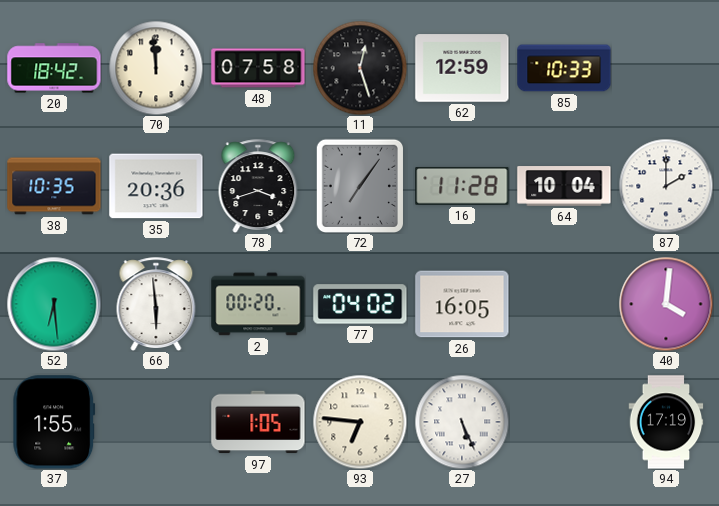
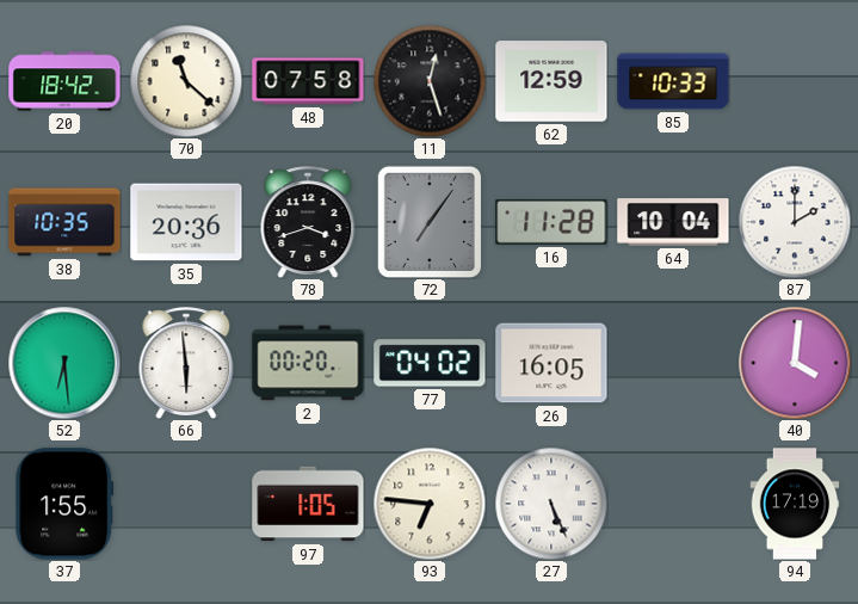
70: 11:59 -> 11:22
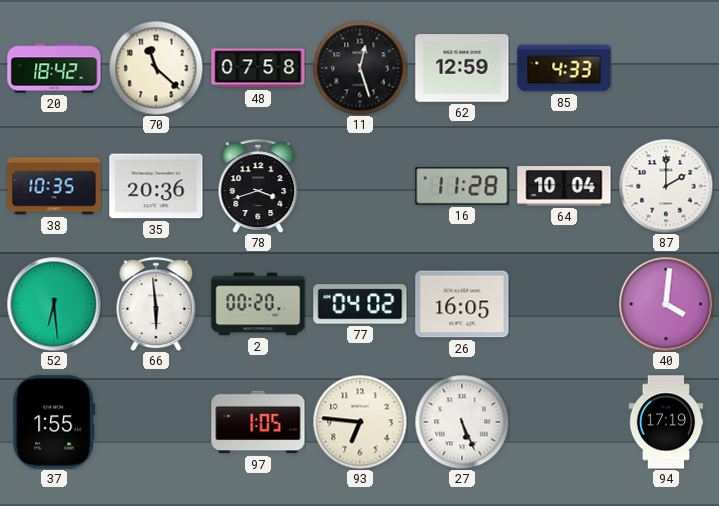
85: 10:33 -> 4:33
72: 7:06 -> none
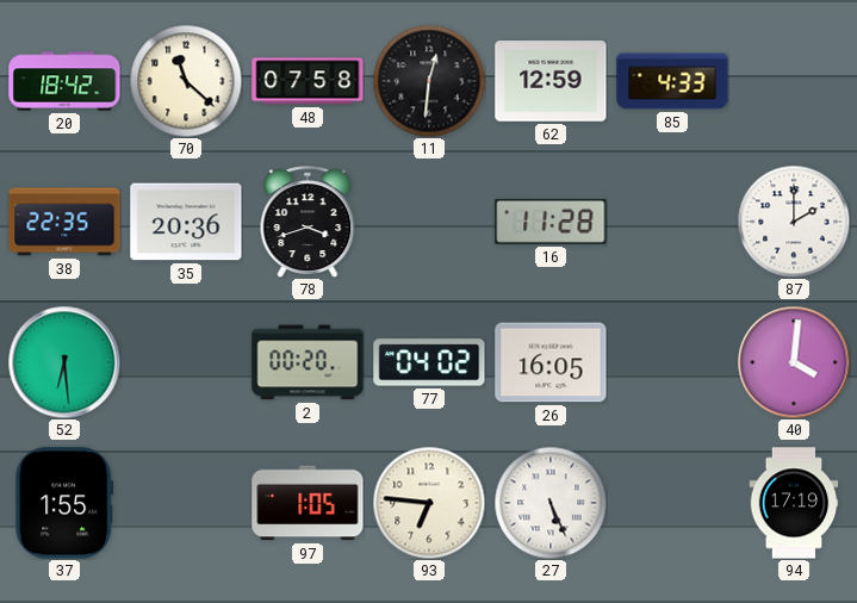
11: 12:27 -> 12:31
38: 10:35 -> 22:35
64: 10:04 -> none
66: 5:59 -> none
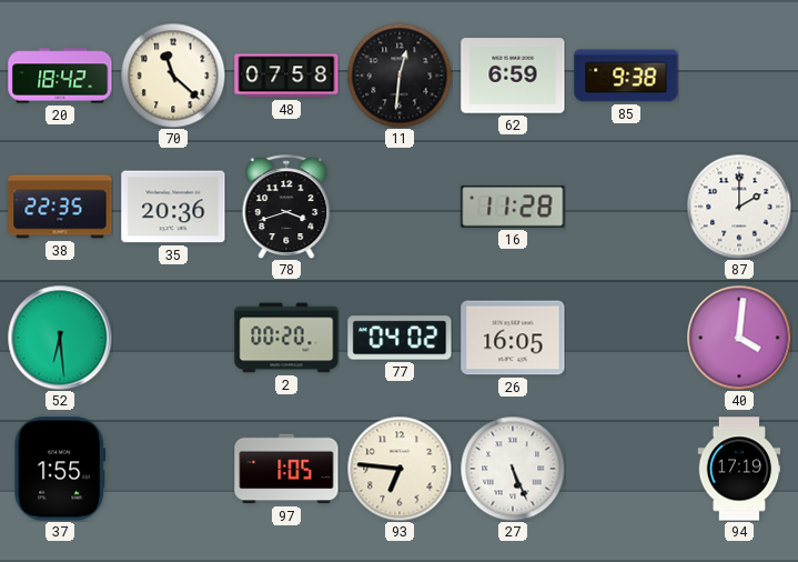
62: 12:59 -> 6:59
85: 4:33 -> 9:38
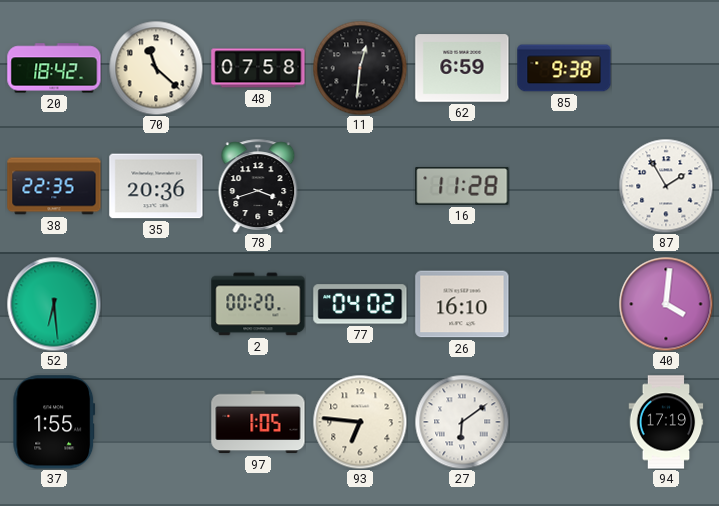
87: 2:00 -> 1:55
26: 16:05 -> 16:10
27: 5:26 -> 6:09
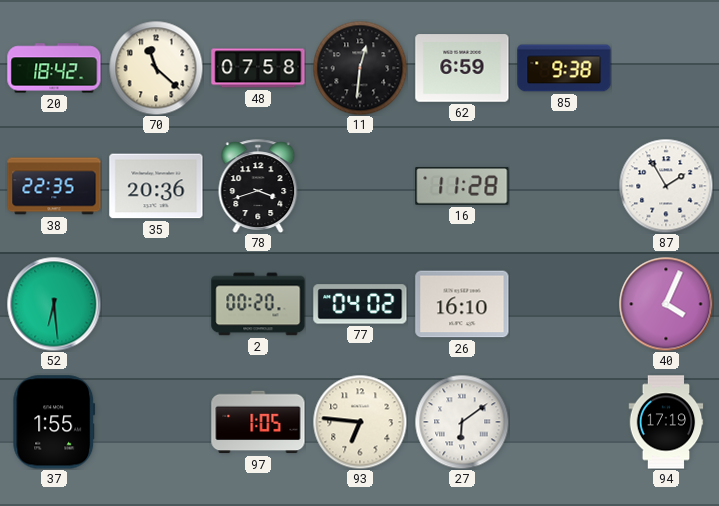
40: 4:01 -> 4:04
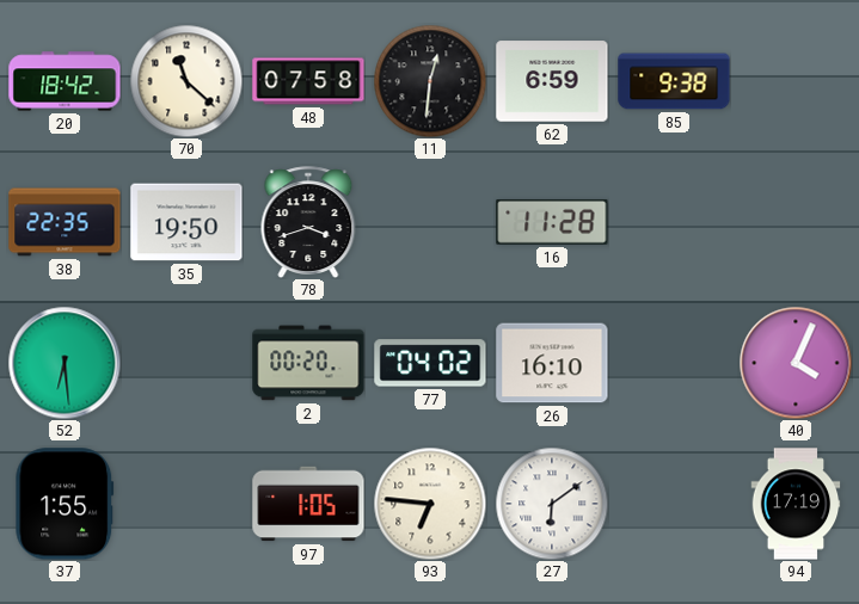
35: 20:36 -> 19:50
87: 1:55 -> none
